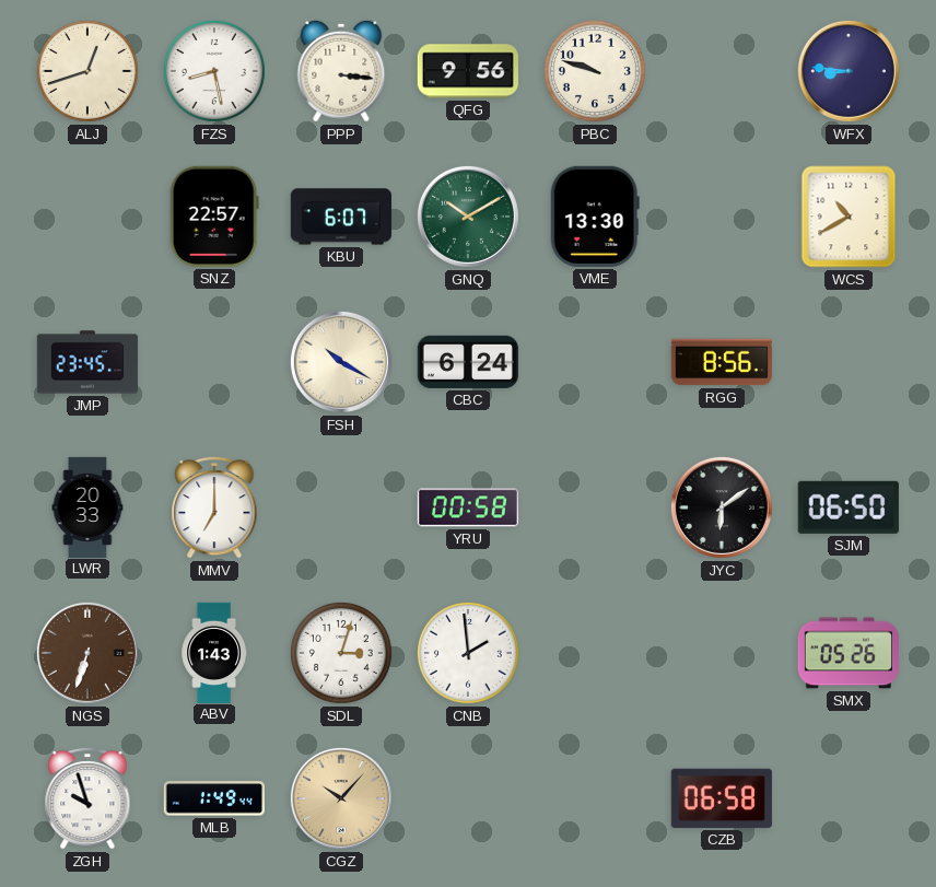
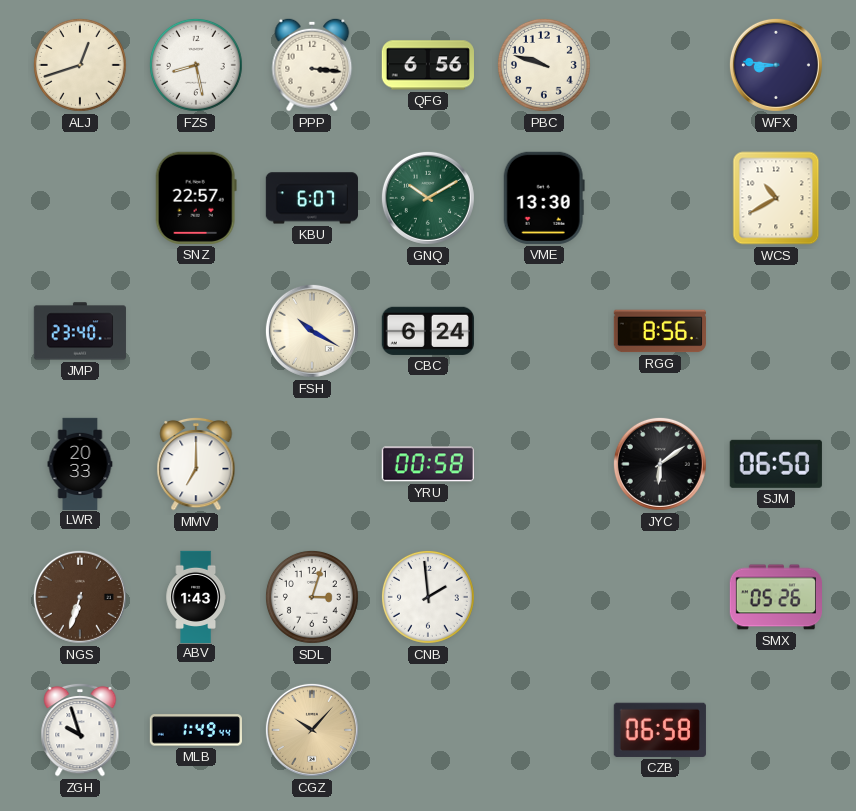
QFG: 9:56 -> 6:56
JMP: 23:45 -> 23:40
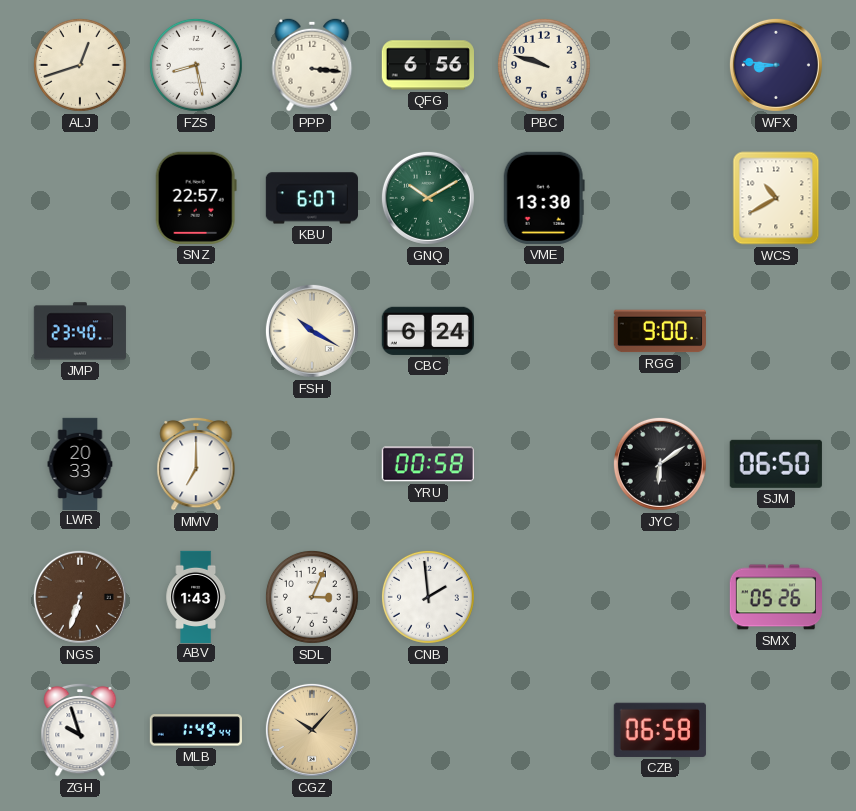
RGG: 8:56 -> 9:00
SDL: 3:03 -> 3:04
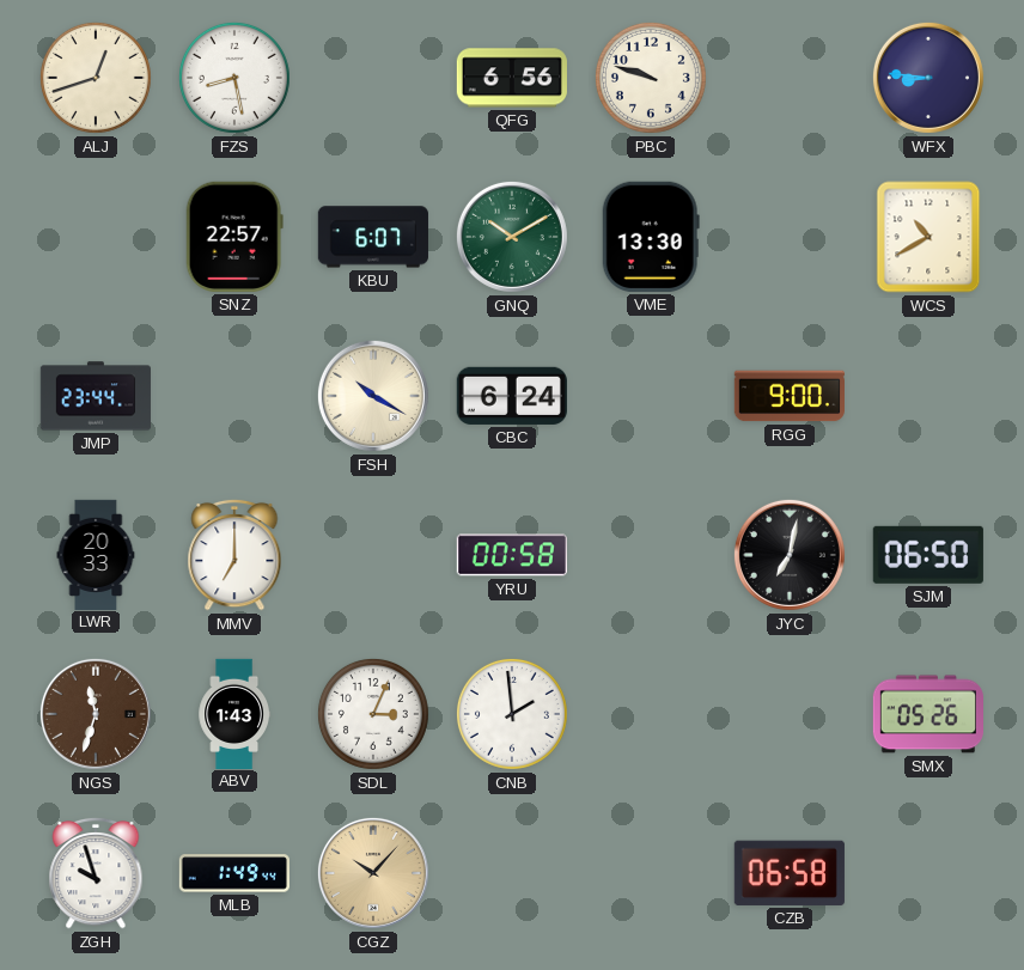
PPP: 3:16 -> none
JMP: 23:40 -> 23:44
JYC: 6:09 -> 7:02
NGS: 6:33 -> 11:33
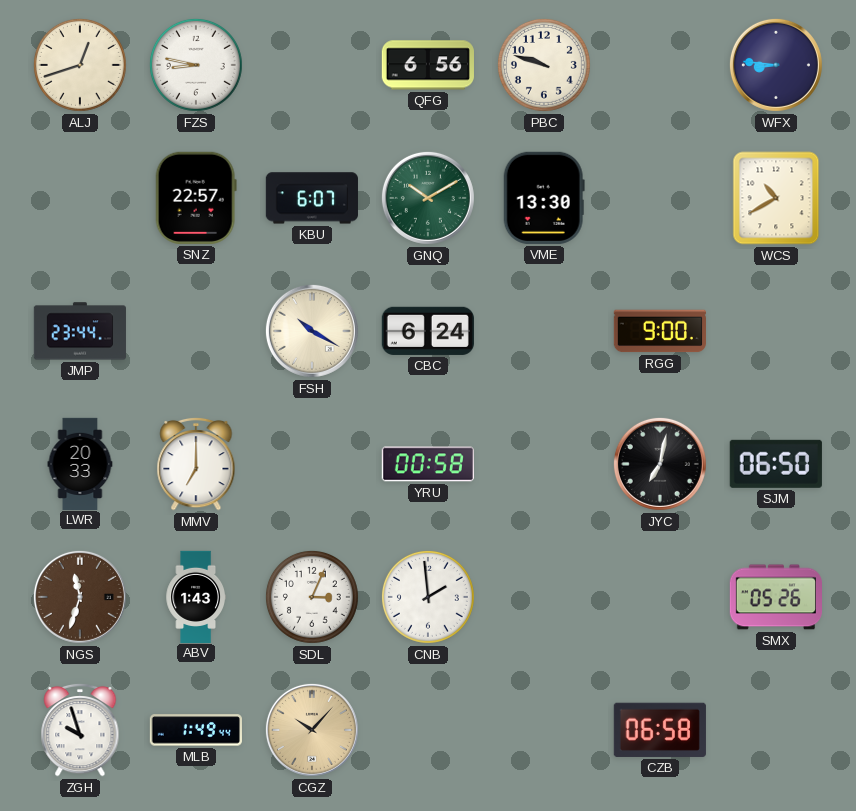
FZS: 8:28 -> 8:47
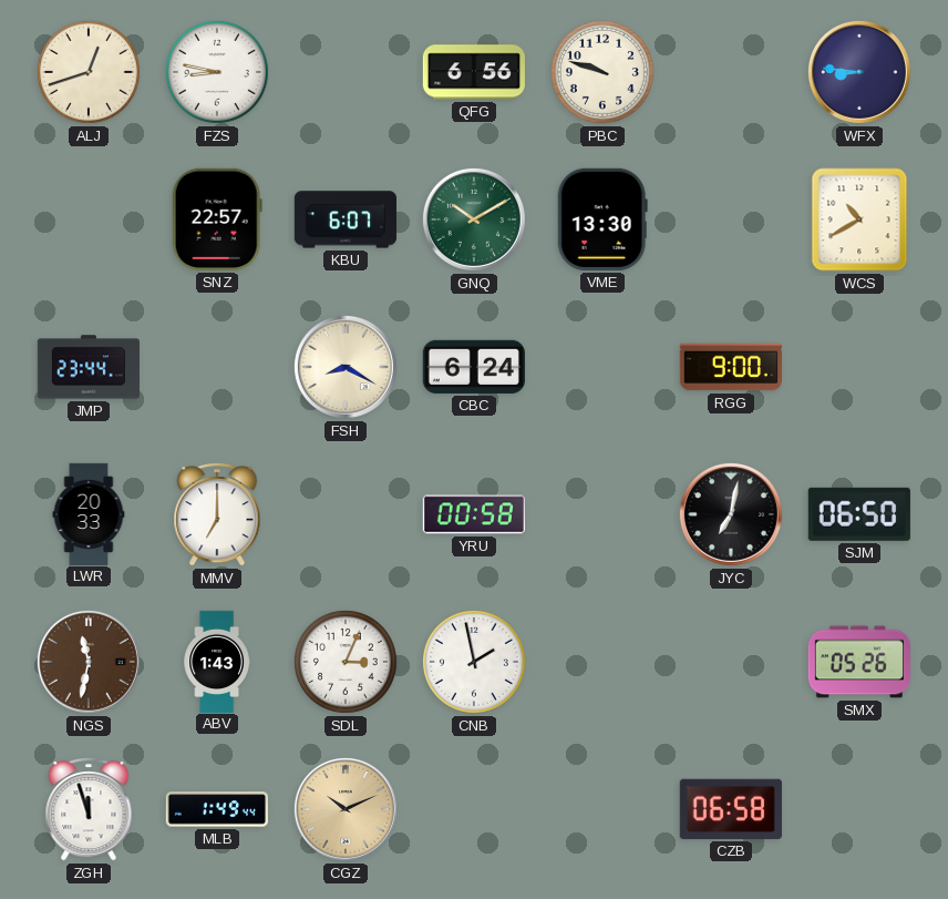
FSH: 10:20 -> 8:20
NGS: 11:33 -> 11:32
CNB: 1:59 -> 1:58
ZGH: 9:57 -> 11:57
CGZ: 10:07 -> 10:11
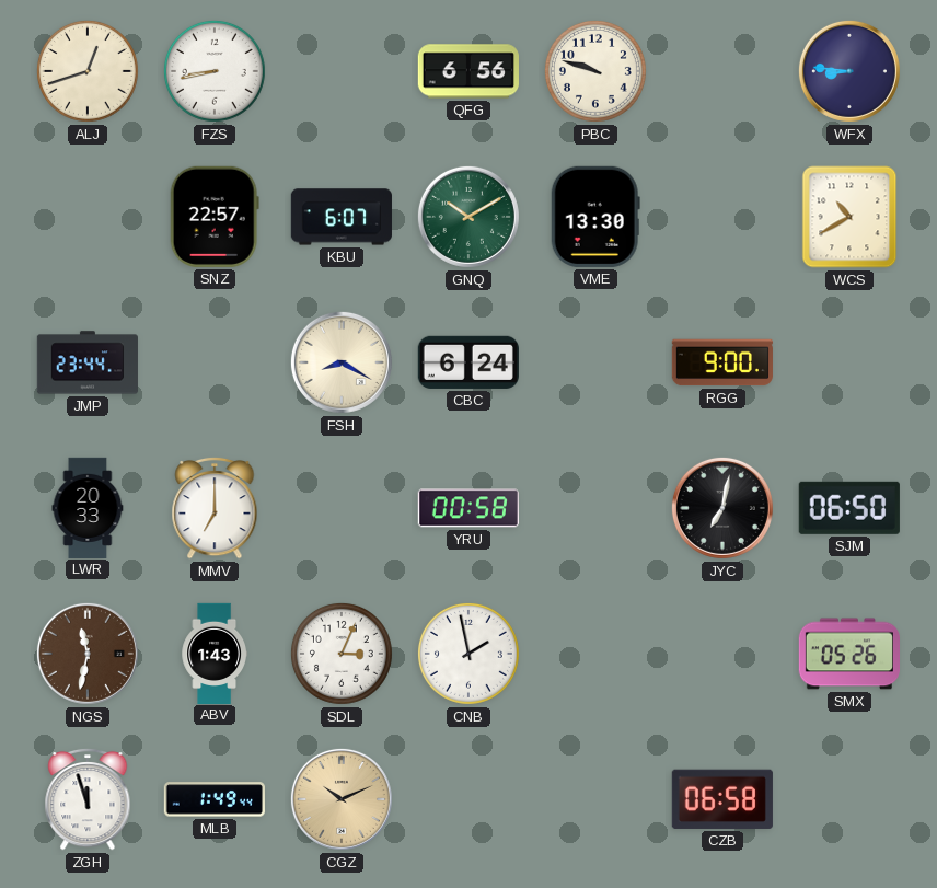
FZS: 8:47 -> 8:43
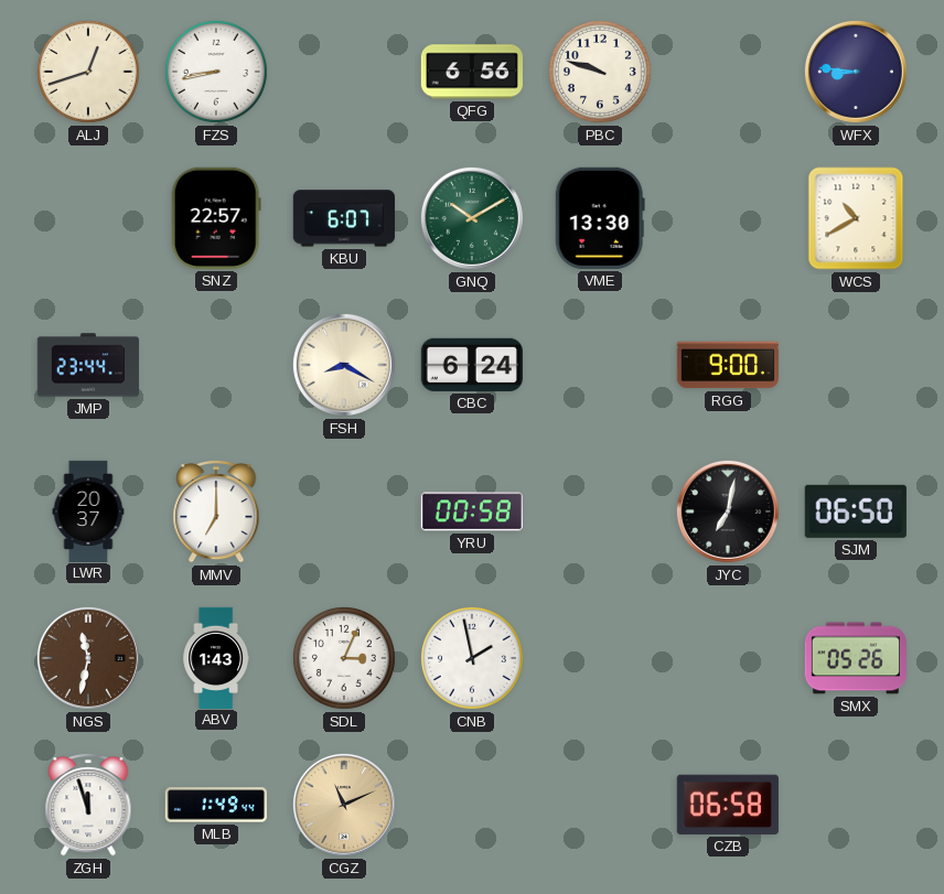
LWR: 20:33 -> 20:37
CGZ: 10:11 -> 11:11
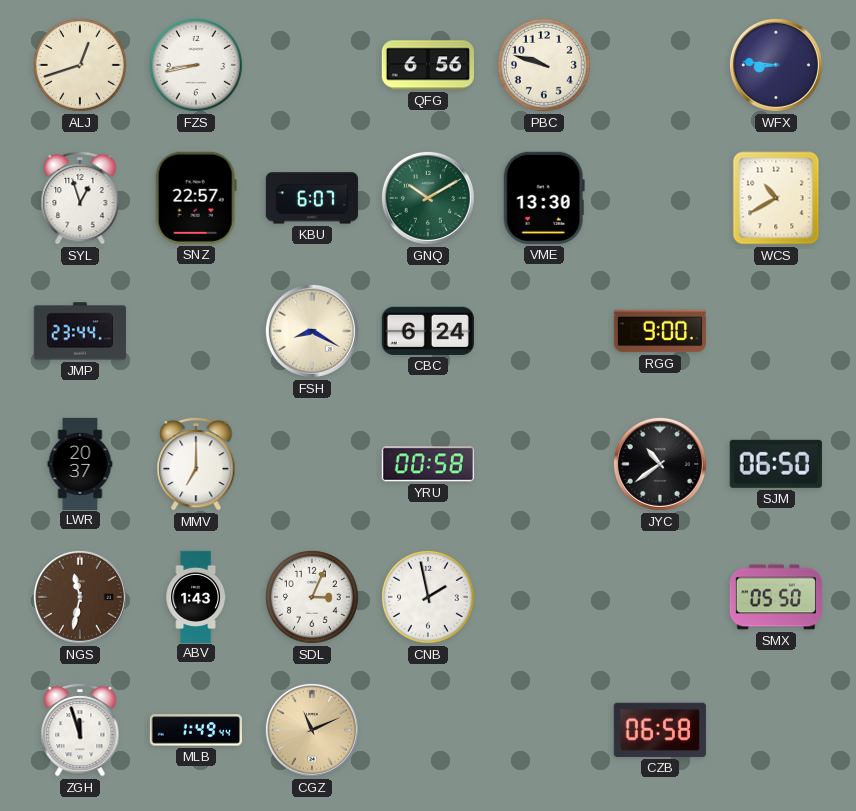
SYL: none -> 12:57
JYC: 7:02 -> 10:39
SMX: 05:26 -> 05:50
